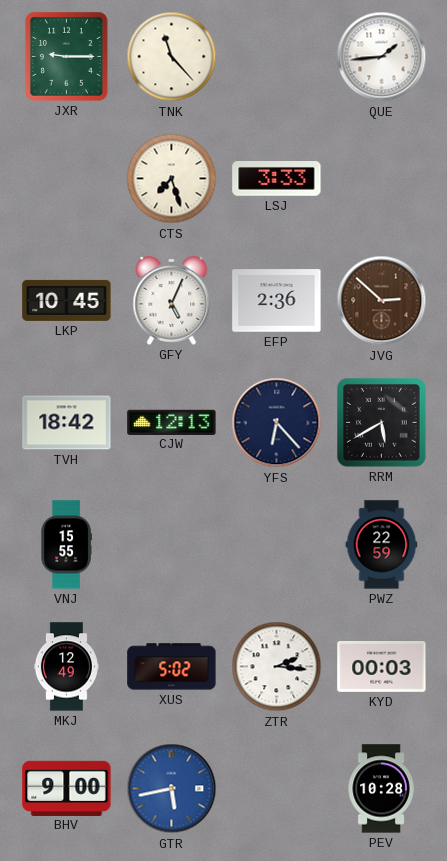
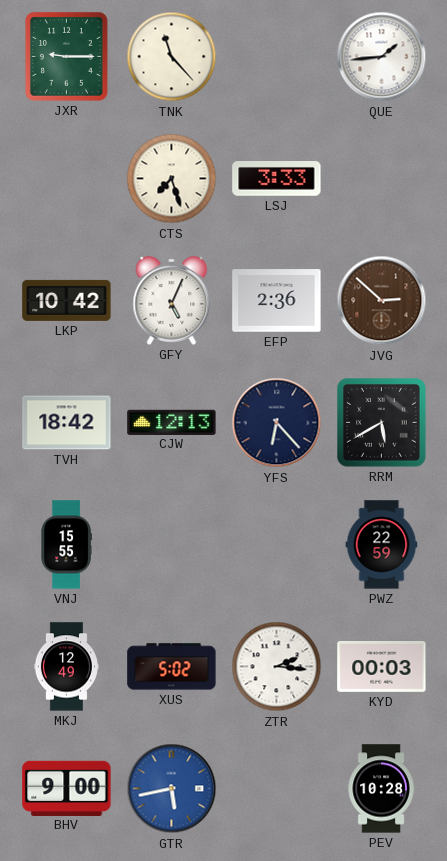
LKP: 10:45 -> 10:42
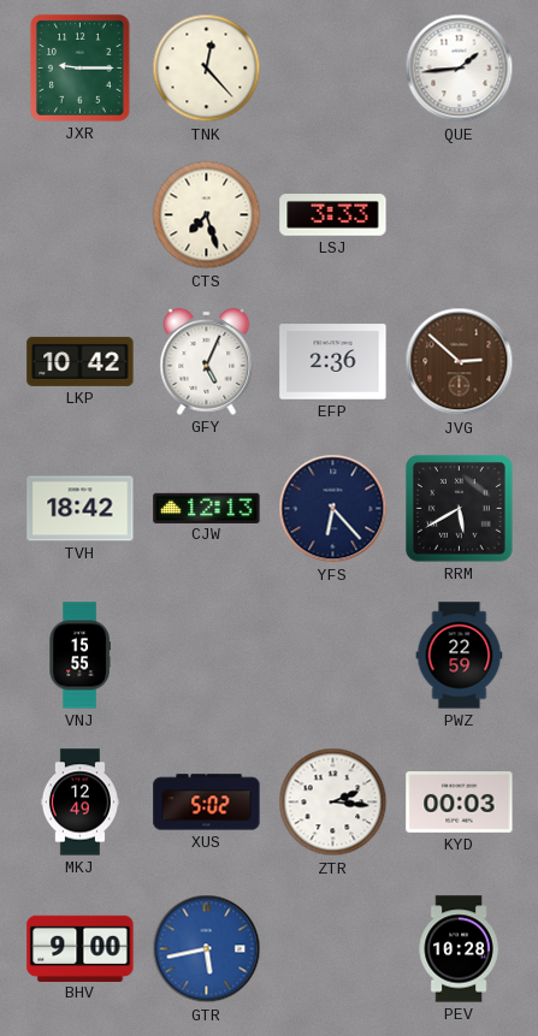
TNK: 11:23 -> 12:23
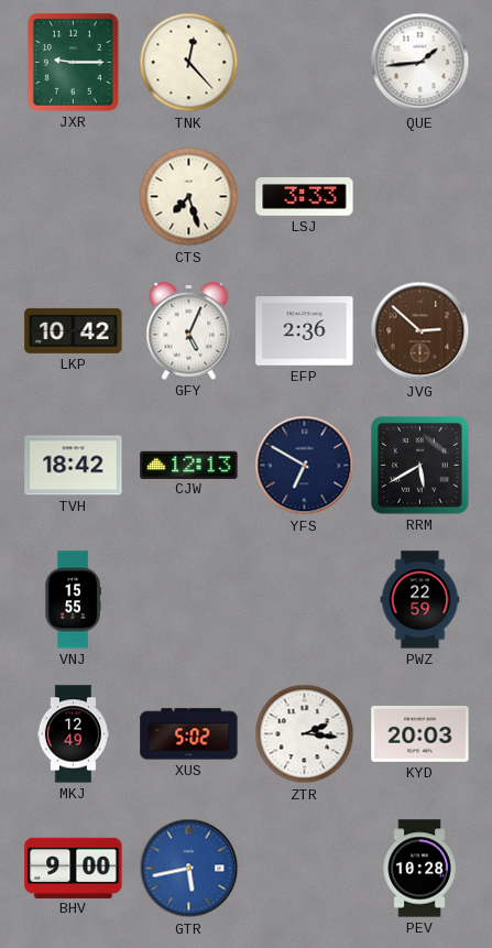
YFS: 6:23 -> 6:50
KYD: 00:03 -> 20:03
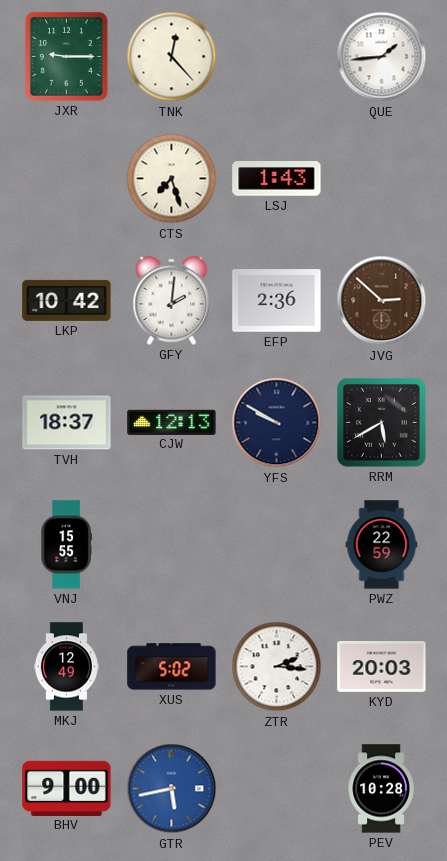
LSJ: 3:33 -> 1:43
GFY: 5:04 -> 2:01
TVH: 18:42 -> 18:37
YFS: 6:50 -> 9:50
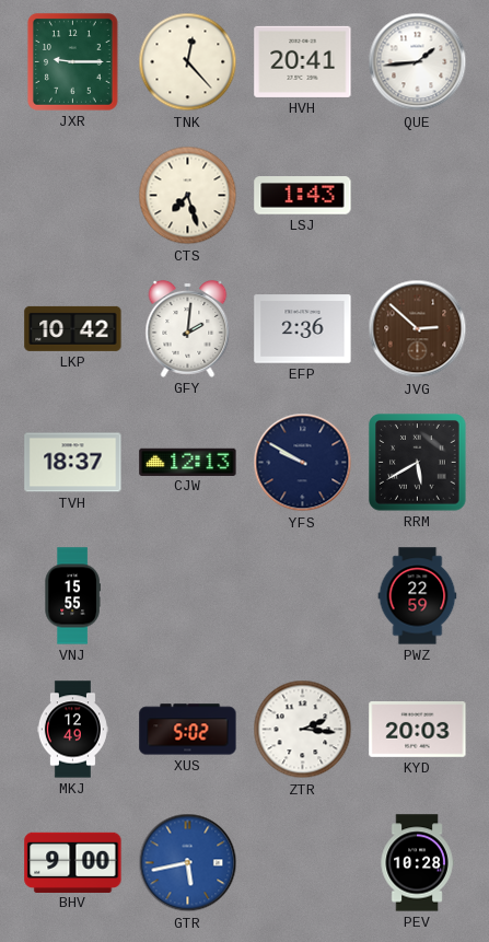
HVH: none -> 20:41
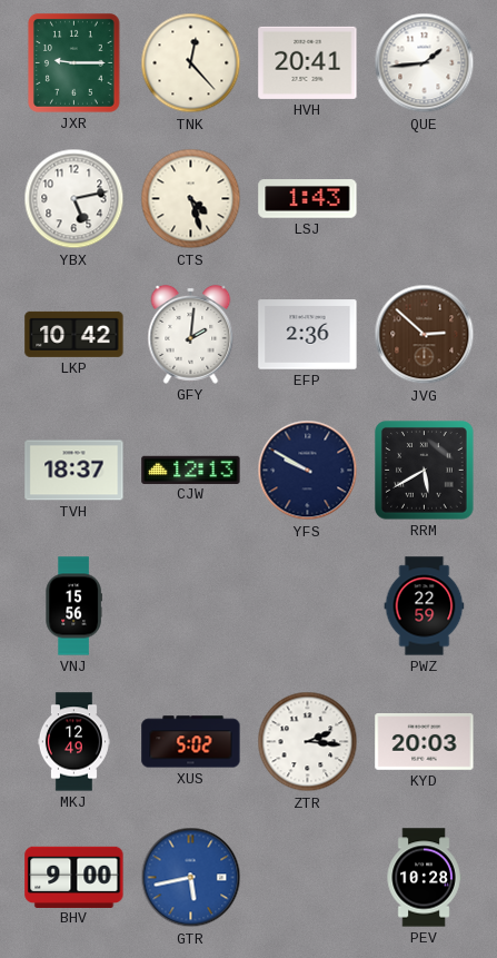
YBX: none -> 5:13
CTS: 7:27 -> 4:27
VNJ: 15:55 -> 15:56
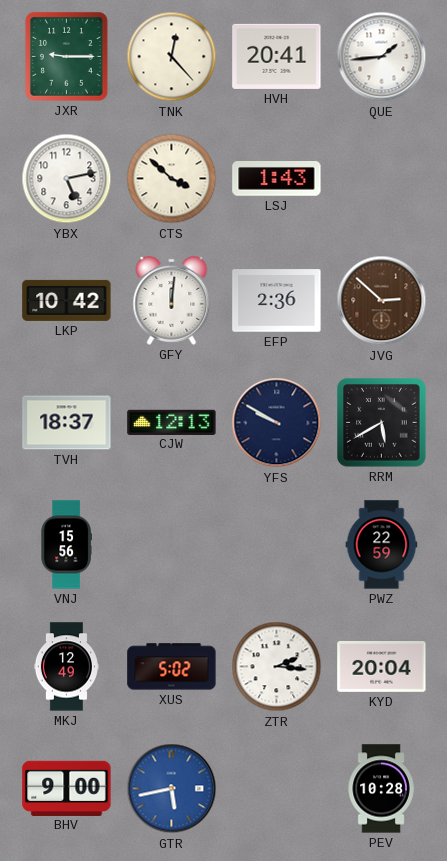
CTS: 4:27 -> 3:52
GFY: 2:01 -> 12:01
KYD: 20:03 -> 20:04
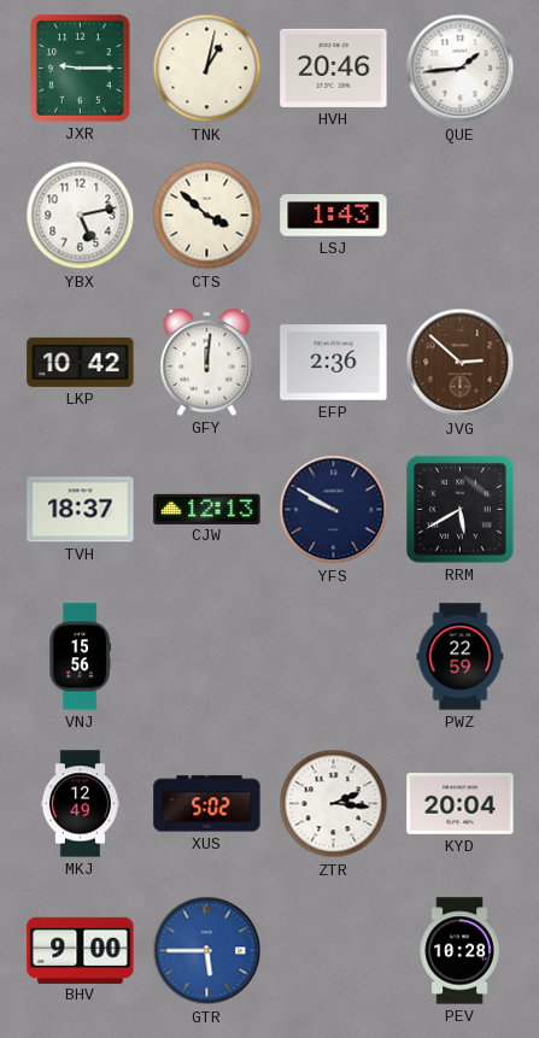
TNK: 12:23 -> 1:02
HVH: 20:41 -> 20:46
GTR: 5:43 -> 5:45
